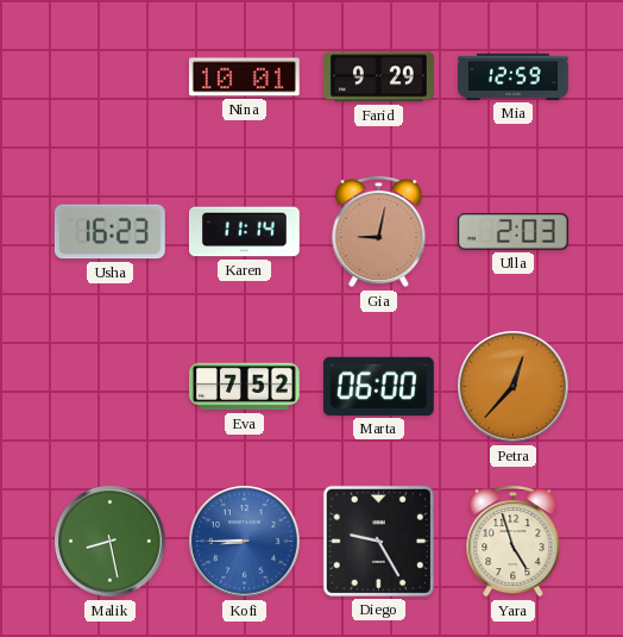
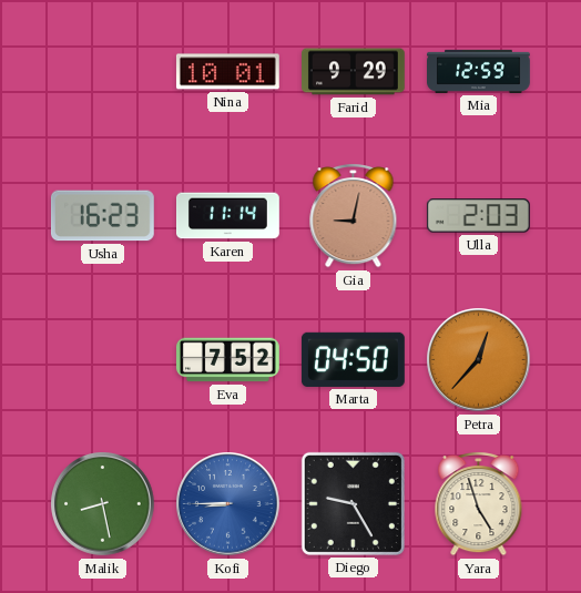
Marta: 06:00 -> 04:50
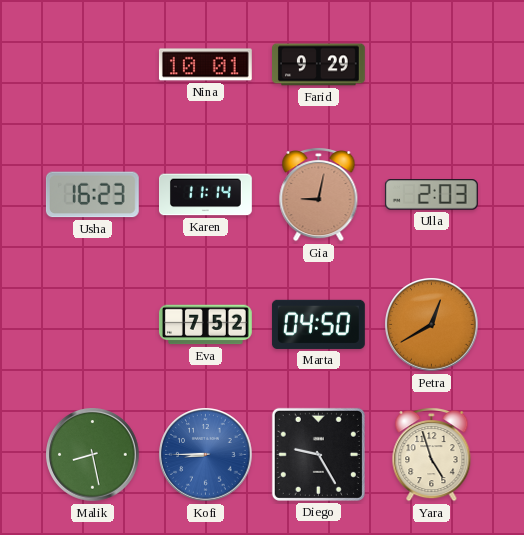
Mia: 12:59 -> none
Petra: 12:37 -> 12:40
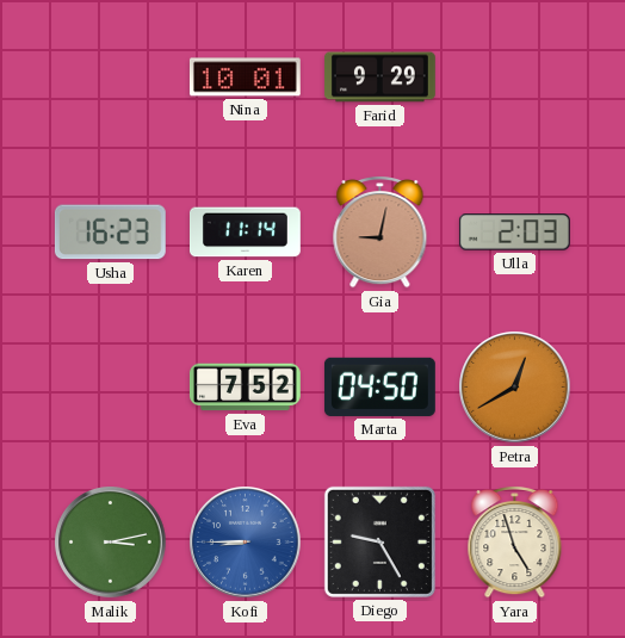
Malik: 8:28 -> 3:13
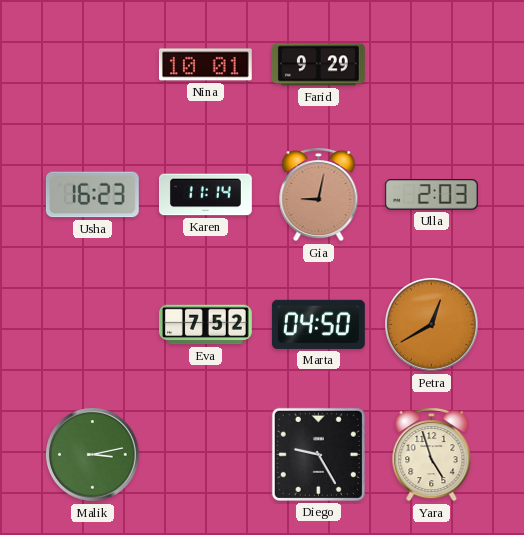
Kofi: 8:45 -> none
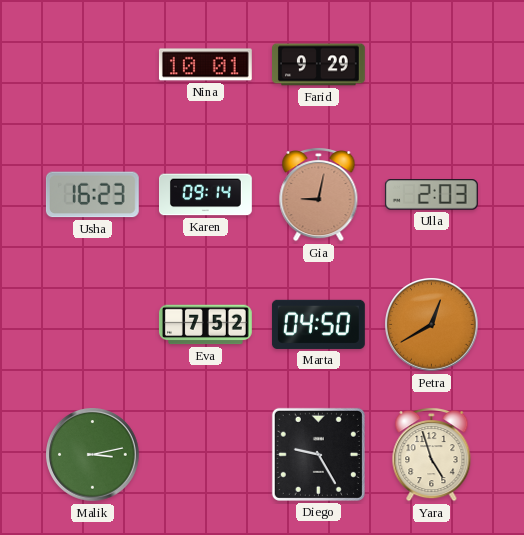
Karen: 11:14 -> 09:14
